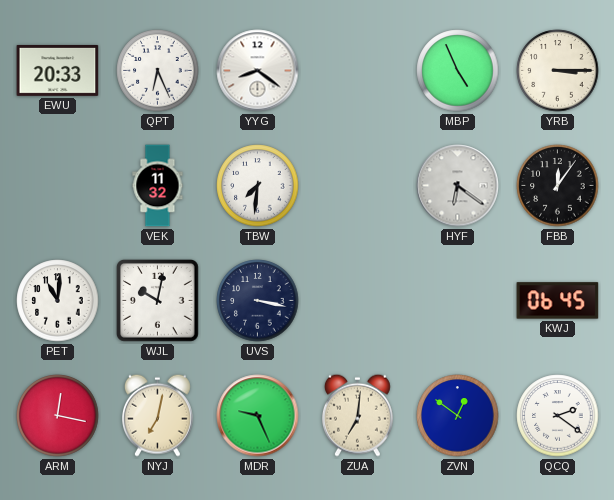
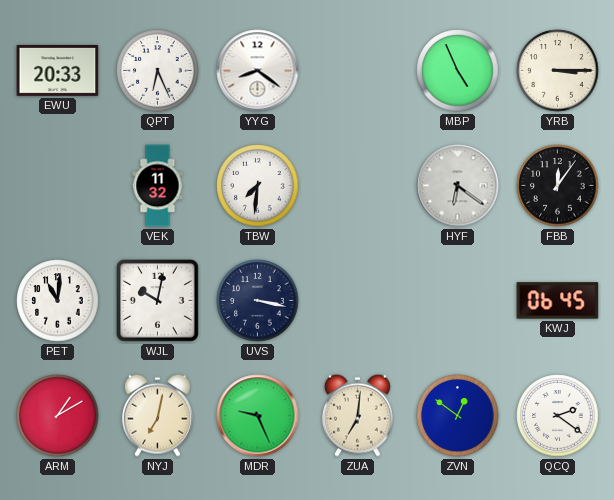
ARM: 12:17 -> 1:10
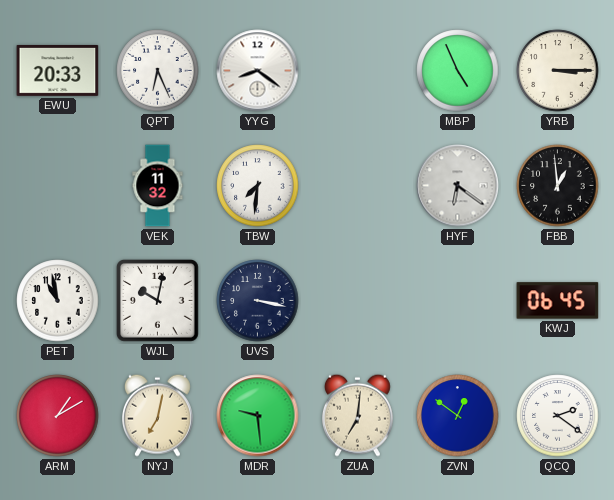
FBB: 12:06 -> 12:59
PET: 11:01 -> 10:58
MDR: 9:26 -> 9:29
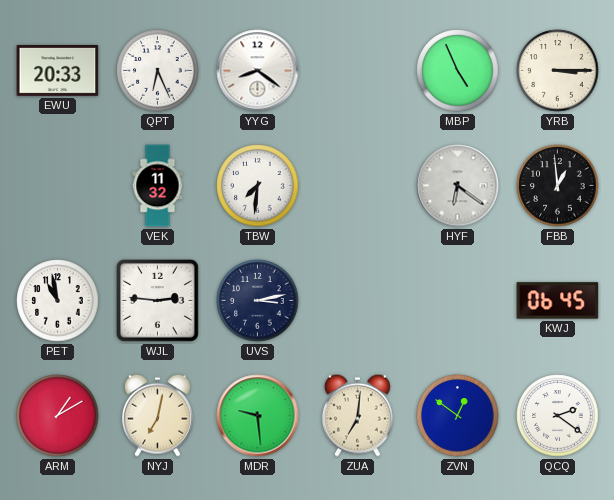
WJL: 10:02 -> 2:46
UVS: 3:17 -> 3:13
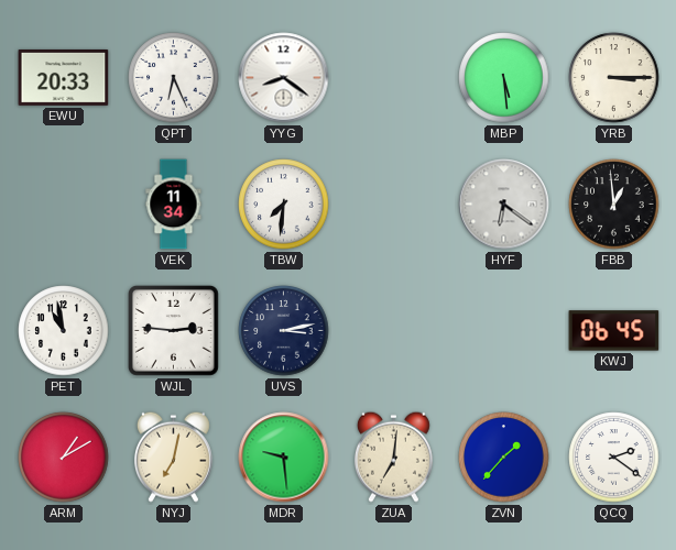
MBP: 4:56 -> 5:29
VEK: 11:32 -> 11:34
ZVN: 12:51 -> 1:37
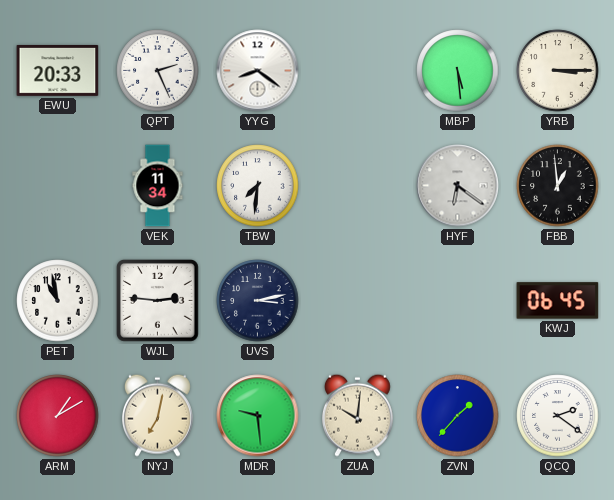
QPT: 6:26 -> 2:26
ZUA: 7:01 -> 10:01
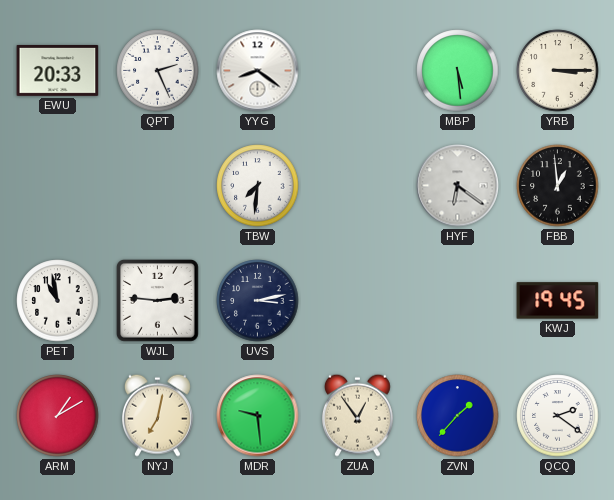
VEK: 11:34 -> none
KWJ: 06:45 -> 19:45
ZUA: 10:01 -> 12:54
